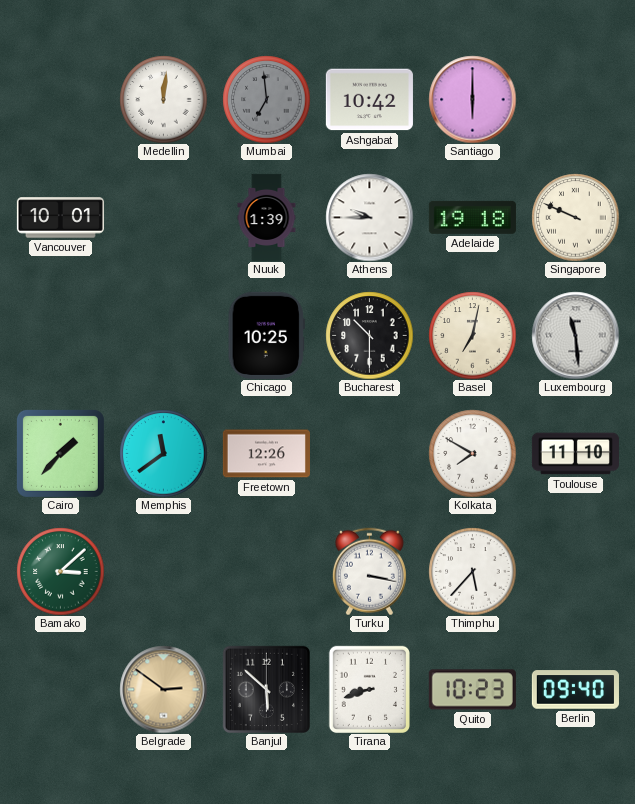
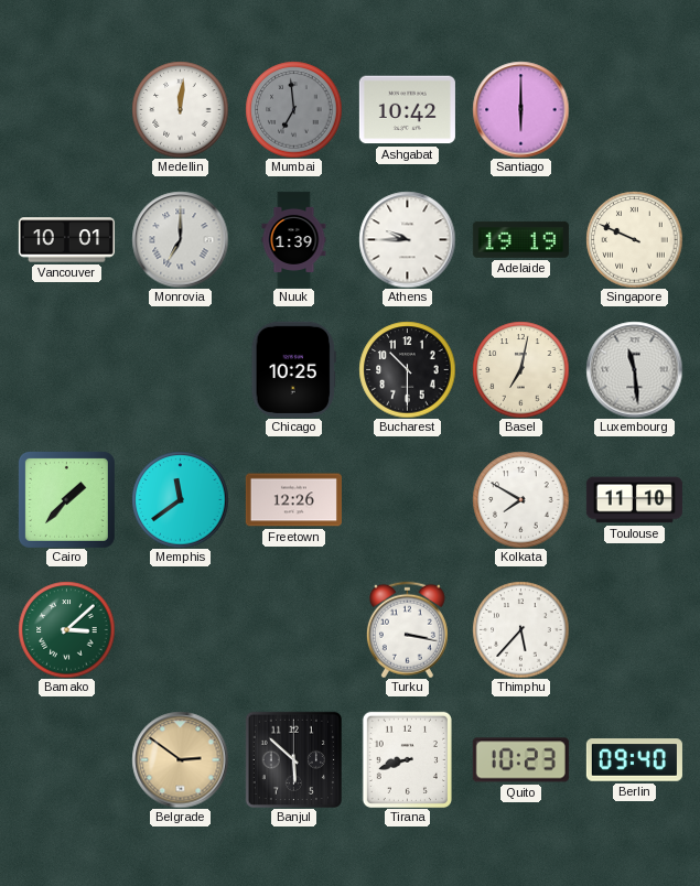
Monrovia: none -> 7:00
Adelaide: 19:18 -> 19:19
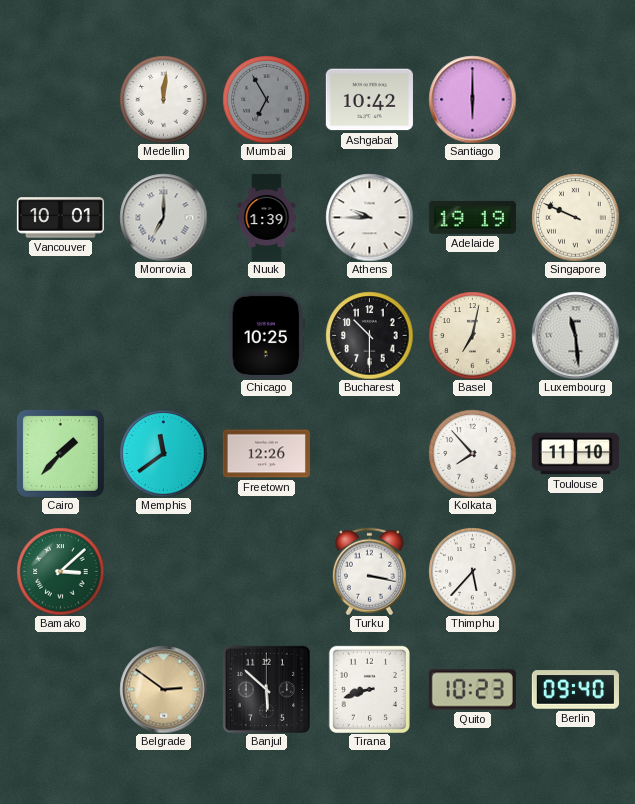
Mumbai: 6:59 -> 6:55
Kolkata: 7:50 -> 7:53
